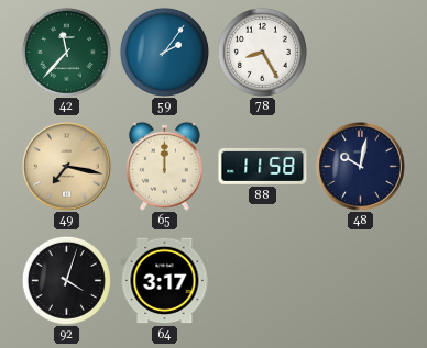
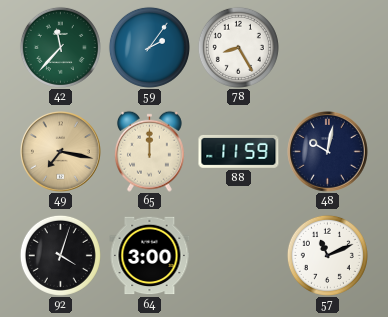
88: 11:58 -> 11:59
64: 3:17 -> 3:00
57: none -> 11:11
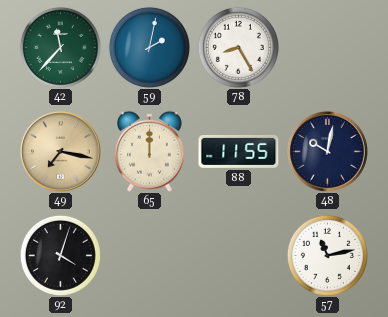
59: 2:06 -> 2:02
88: 11:59 -> 11:55
64: 3:00 -> none
57: 11:11 -> 11:13
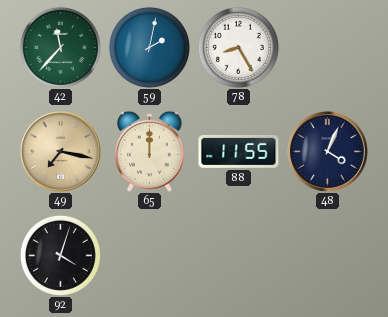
48: 10:02 -> 4:04
57: 11:13 -> none
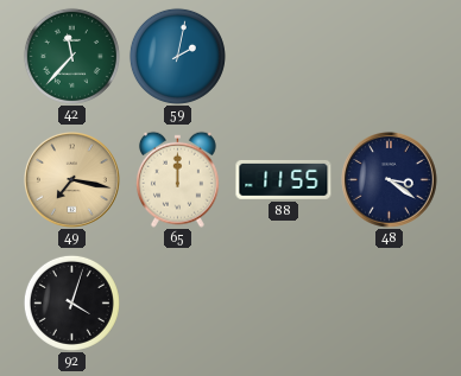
78: 8:25 -> none
48: 4:04 -> 3:21
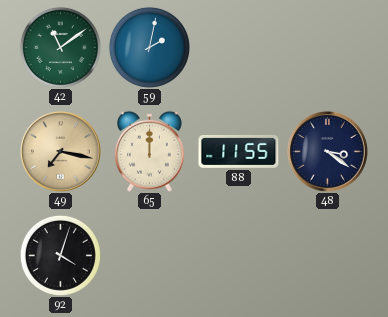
42: 11:37 -> 11:09
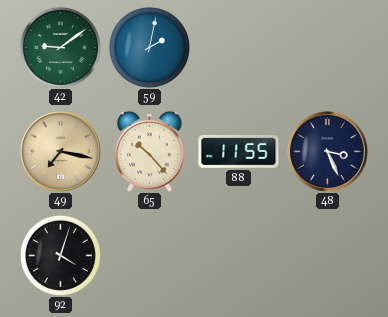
42: 11:09 -> 9:09
65: 12:00 -> 10:23
48: 3:21 -> 3:26
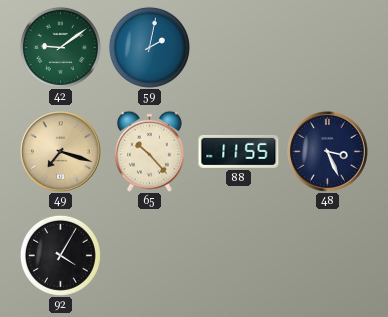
49: 7:17 -> 7:18
92: 4:03 -> 4:05
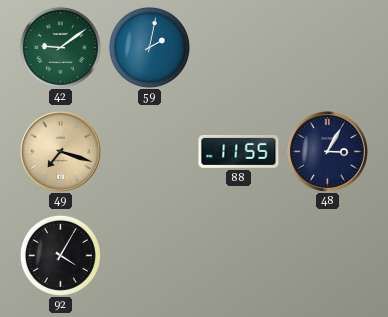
65: 10:23 -> none
48: 3:26 -> 3:05
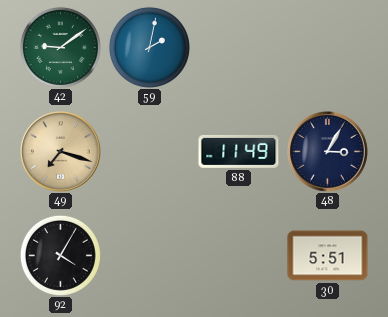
88: 11:55 -> 11:49
30: none -> 5:51
